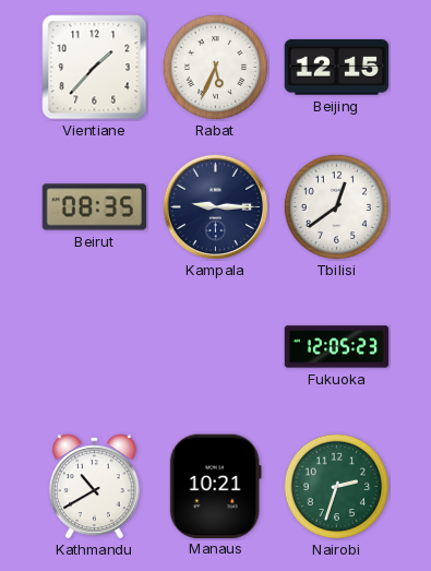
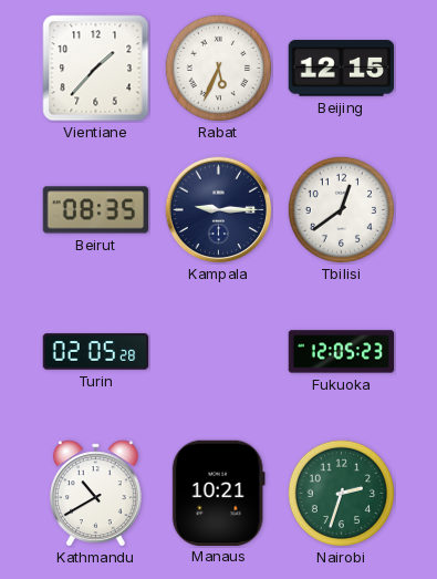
Turin: none -> 02:05
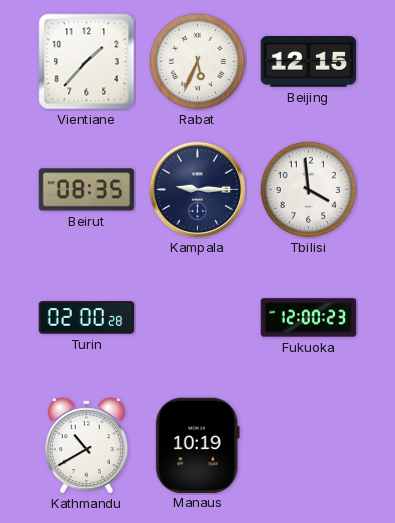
Tbilisi: 12:39 -> 3:59
Turin: 02:05 -> 02:00
Fukuoka: 12:05 -> 12:00
Manaus: 10:21 -> 10:19
Nairobi: 2:33 -> none
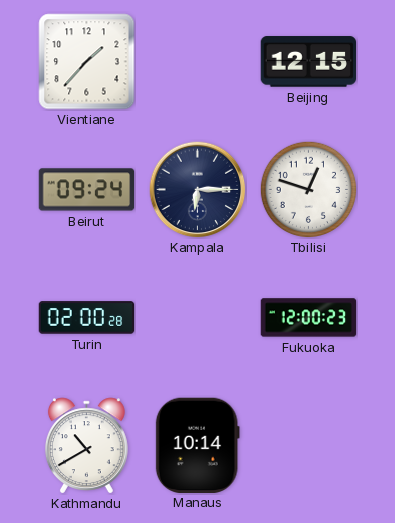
Rabat: 5:34 -> none
Beirut: 08:35 -> 09:24
Kampala: 9:15 -> 6:15
Tbilisi: 3:59 -> 12:48
Manaus: 10:19 -> 10:14
